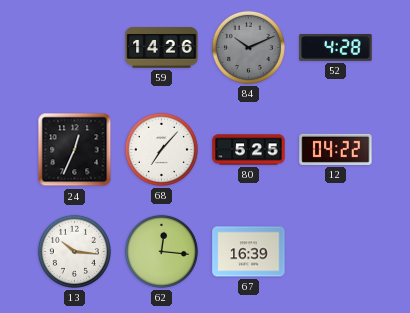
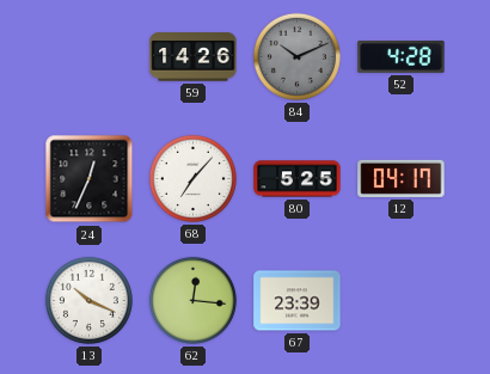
12: 04:22 -> 04:17
13: 10:16 -> 10:19
67: 16:39 -> 23:39
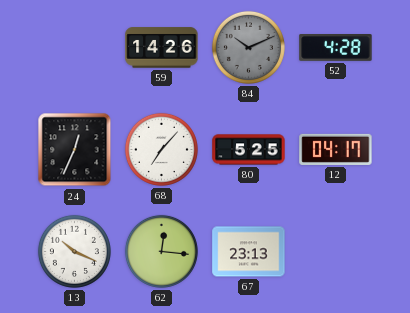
67: 23:39 -> 23:13
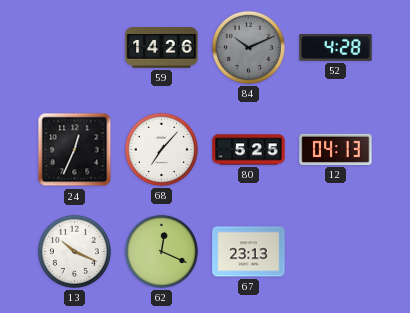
12: 04:17 -> 04:13
62: 12:16 -> 12:19
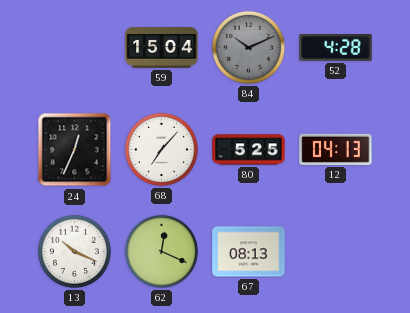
59: 14:26 -> 15:04
67: 23:13 -> 08:13
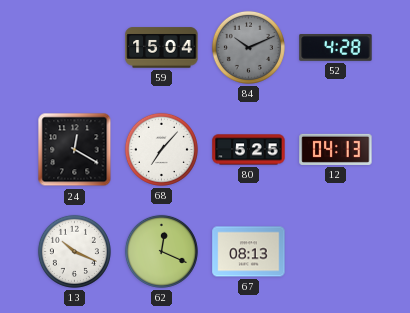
24: 12:34 -> 12:20
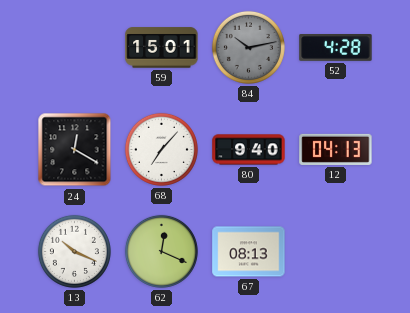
59: 15:04 -> 15:01
84: 10:11 -> 10:13
80: 5:25 -> 9:40
